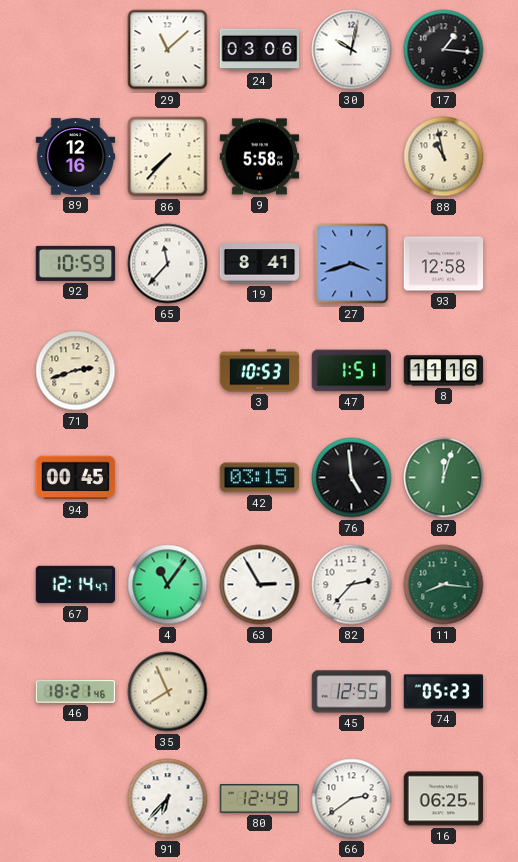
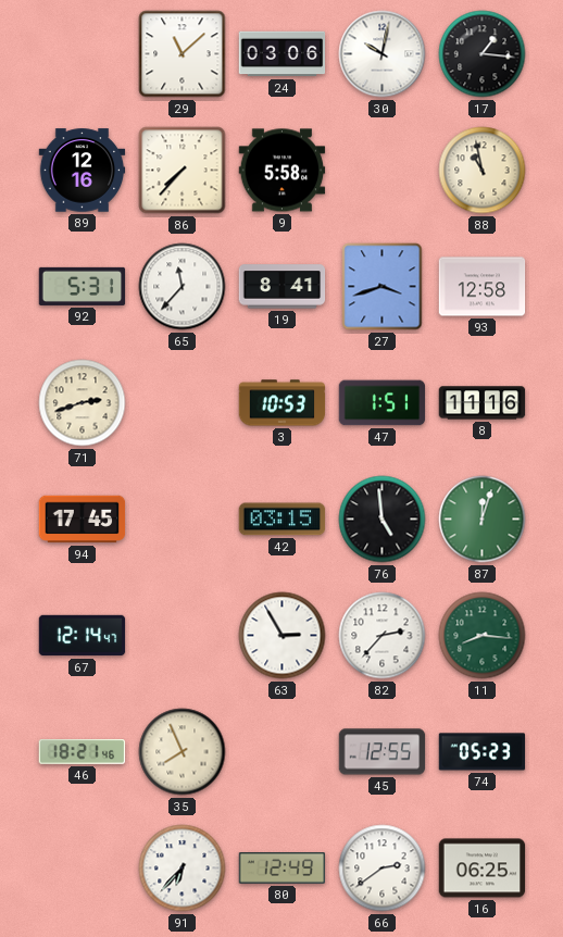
92: 10:59 -> 5:31
94: 00:45 -> 17:45
4: 11:06 -> none
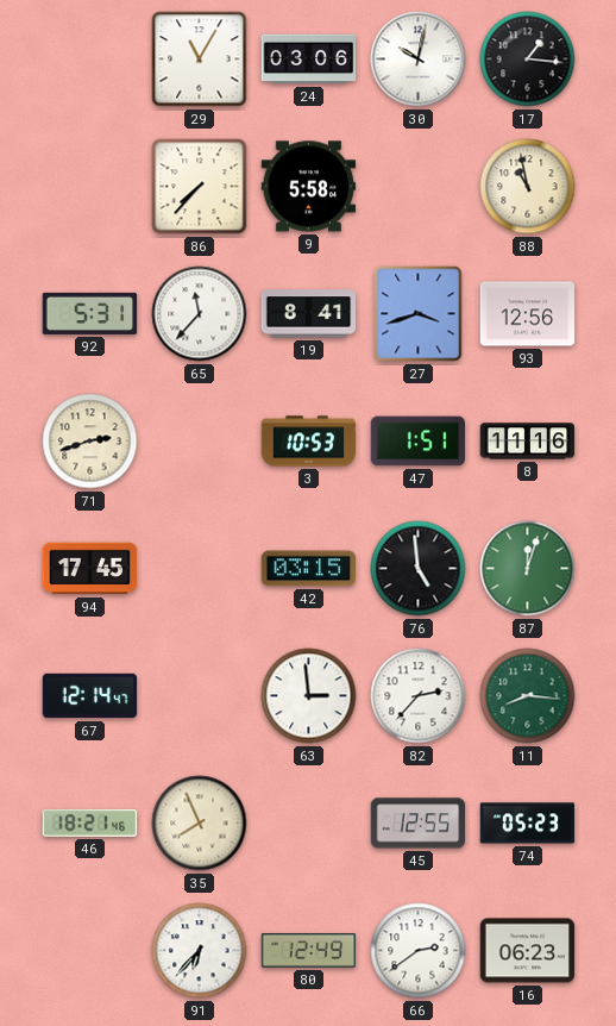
29: 11:08 -> 11:05
89: 12:16 -> none
93: 12:58 -> 12:56
63: 2:55 -> 2:59
16: 06:25 -> 06:23
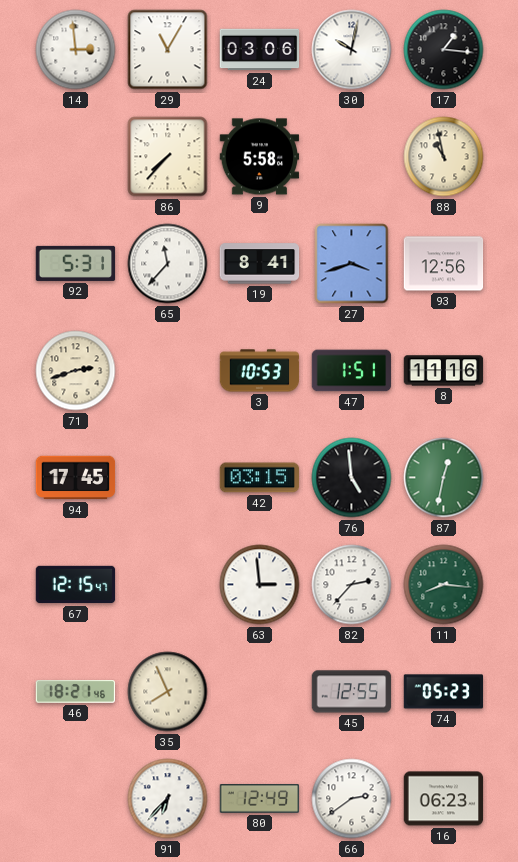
14: none -> 2:59
87: 12:03 -> 12:32
67: 12:14 -> 12:15
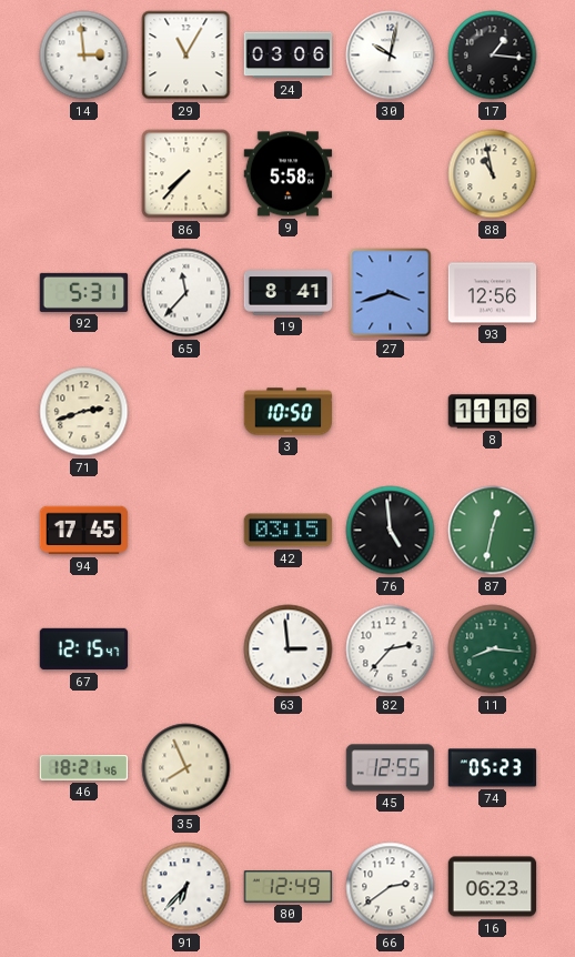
3: 10:53 -> 10:50
47: 1:51 -> none
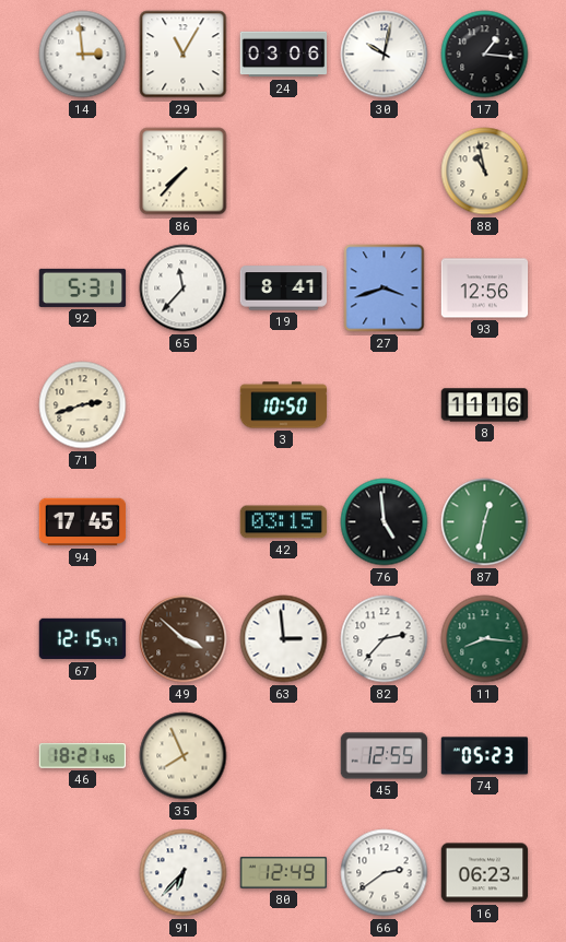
9: 5:58 -> none
49: none -> 3:52
